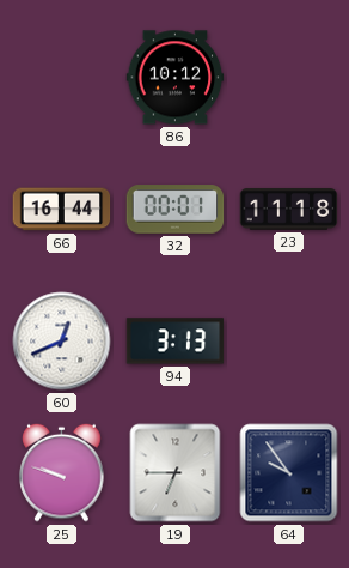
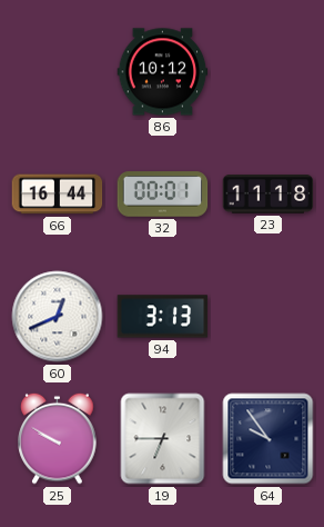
25: 9:48 -> 9:50
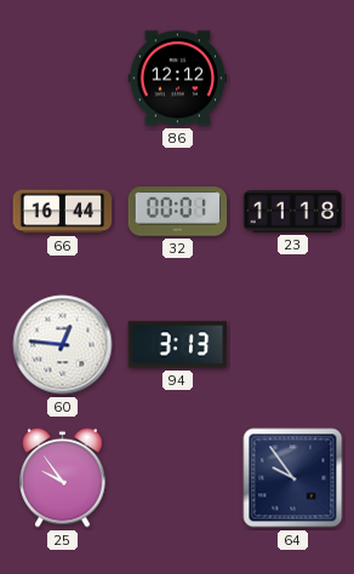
86: 10:12 -> 12:12
60: 12:41 -> 12:46
25: 9:50 -> 9:54
19: 6:45 -> none
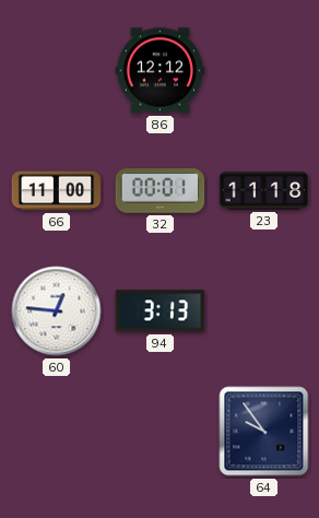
66: 16:44 -> 11:00
25: 9:54 -> none
